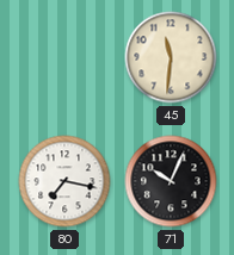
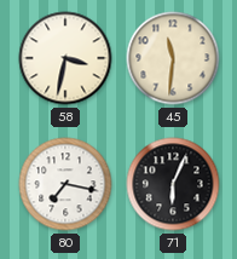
58: none -> 3:32
71: 10:04 -> 6:04
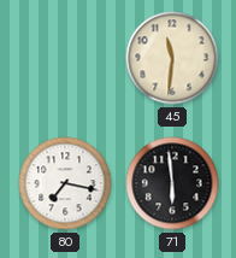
58: 3:32 -> none
71: 6:04 -> 5:59
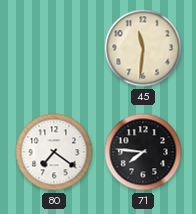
80: 7:17 -> 7:21
71: 5:59 -> 7:46
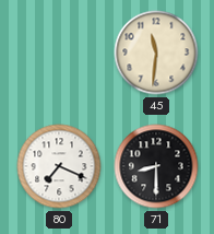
80: 7:21 -> 7:19
71: 7:46 -> 8:30
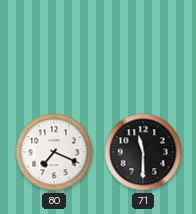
45: 11:31 -> none
71: 8:30 -> 11:30
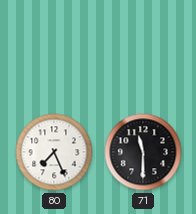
80: 7:19 -> 7:26
